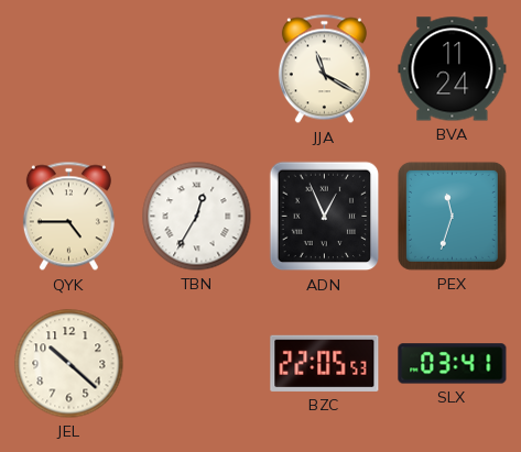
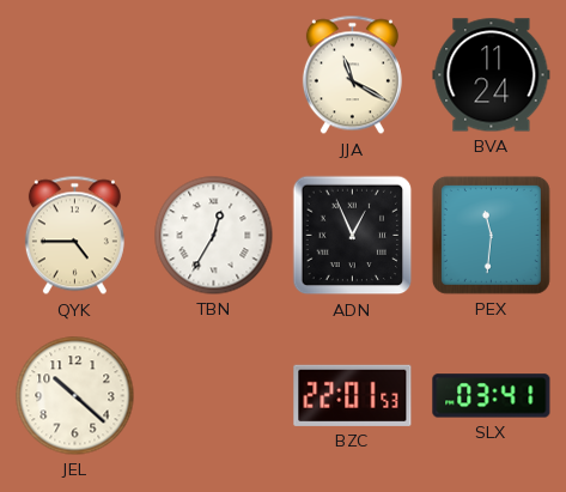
PEX: 11:33 -> 11:31
BZC: 22:05 -> 22:01
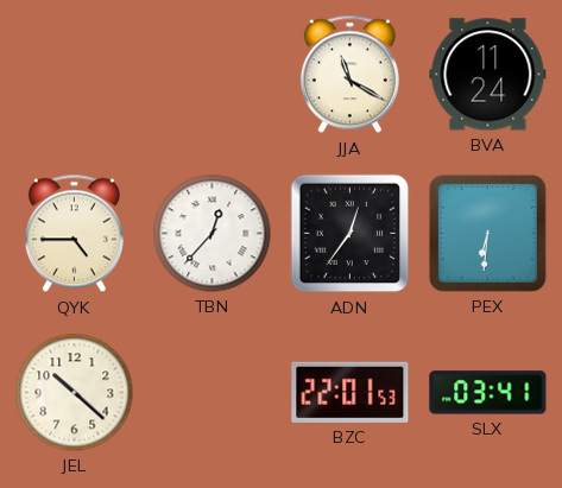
TBN: 12:35 -> 12:37
ADN: 12:56 -> 12:36
PEX: 11:31 -> 6:31
